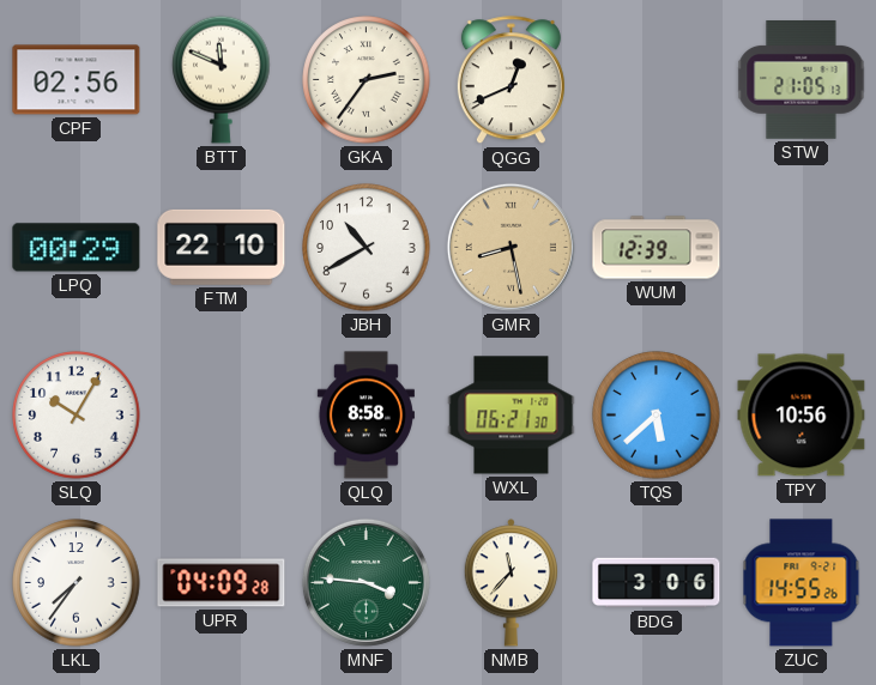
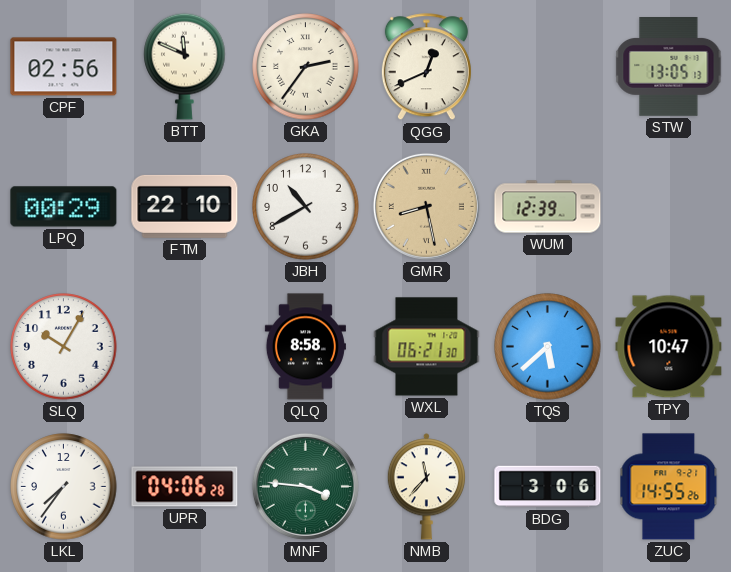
STW: 21:05 -> 13:05
TPY: 10:56 -> 10:47
UPR: 04:09 -> 04:06
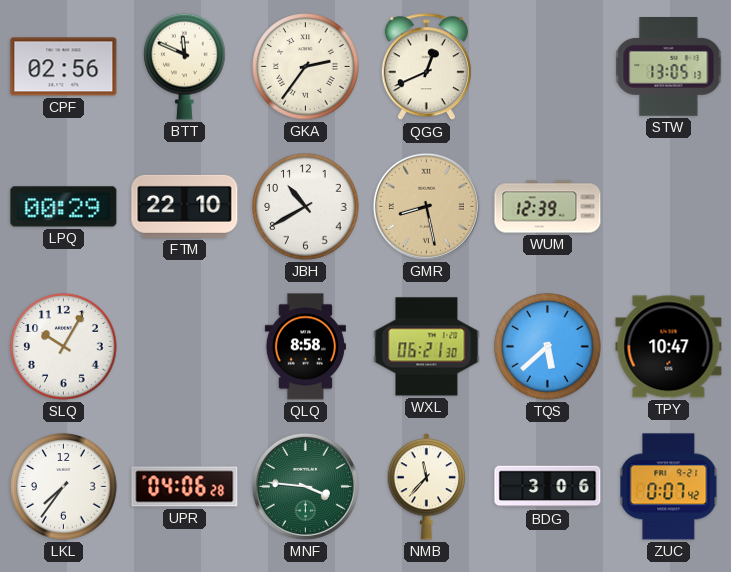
ZUC: 14:55 -> 0:07
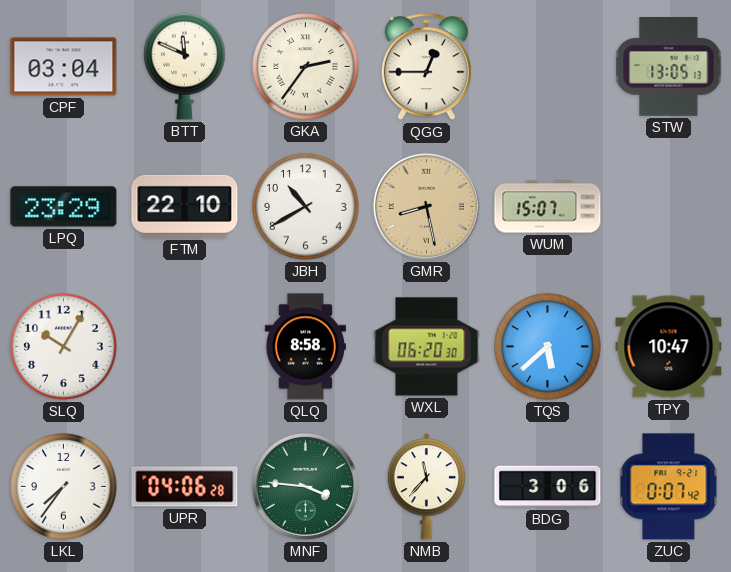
CPF: 02:56 -> 03:04
QGG: 12:41 -> 12:45
LPQ: 00:29 -> 23:29
WUM: 12:39 -> 15:07
WXL: 06:21 -> 06:20
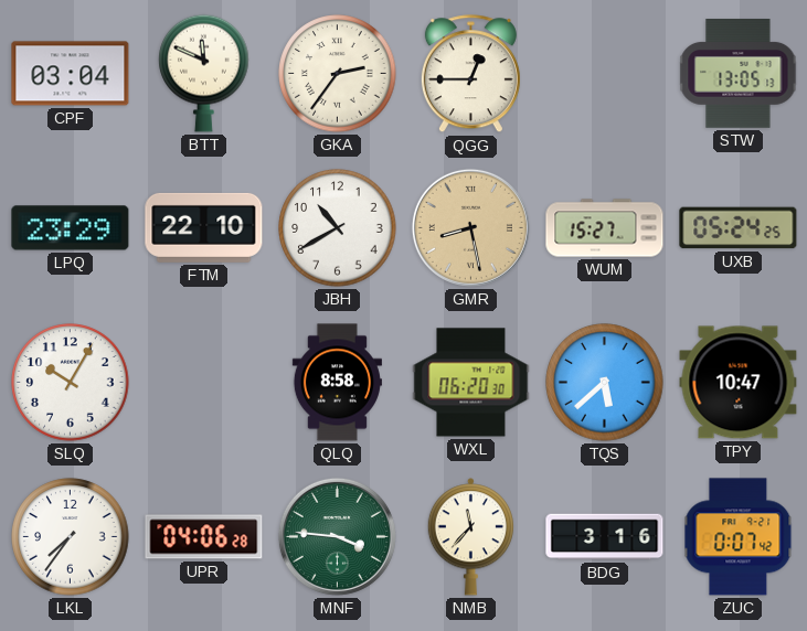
WUM: 15:07 -> 15:27
UXB: none -> 05:24
BDG: 3:06 -> 3:16
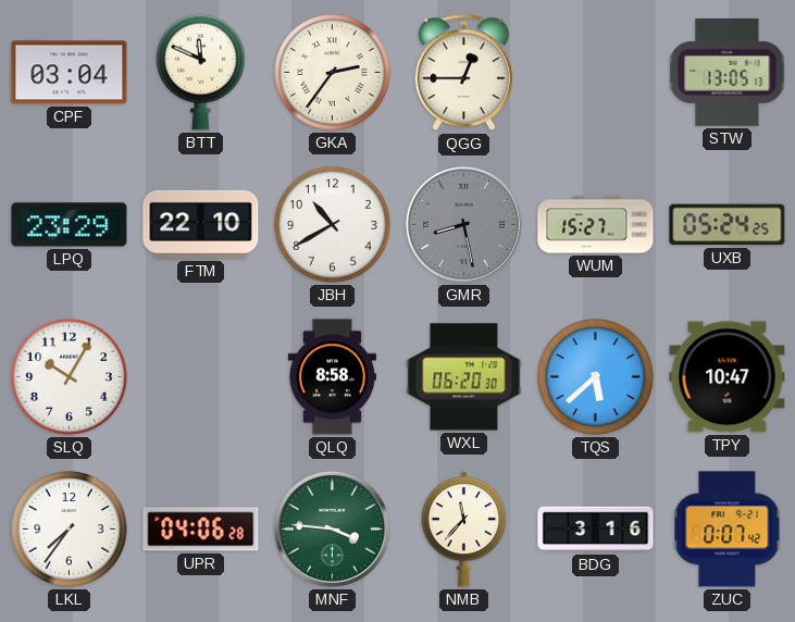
GMR dial: champagne -> grey
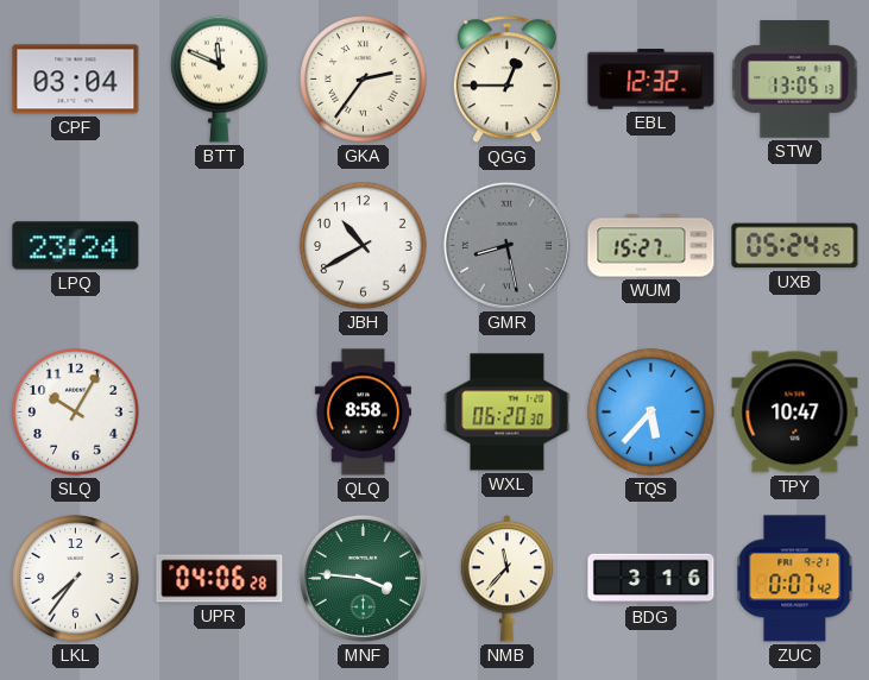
EBL: none -> 12:32
LPQ: 23:29 -> 23:24
FTM: 22:10 -> none
TQS: 5:38 -> 5:37
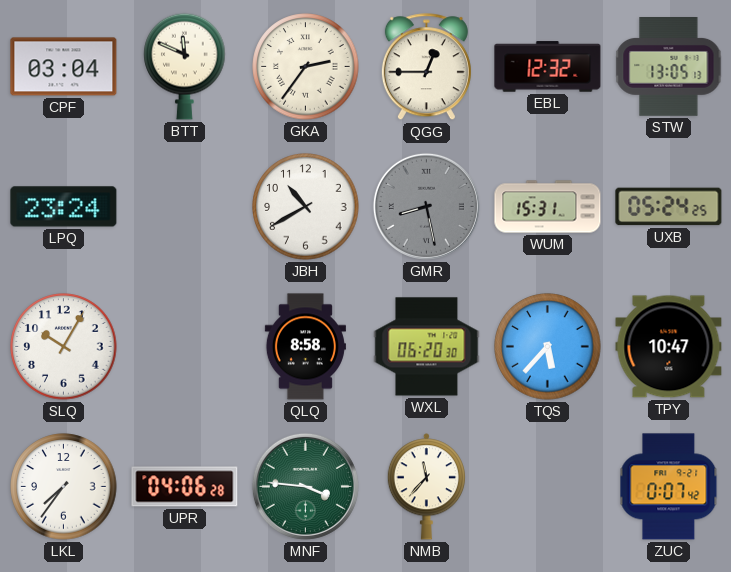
WUM: 15:27 -> 15:31
BDG: 3:16 -> none
